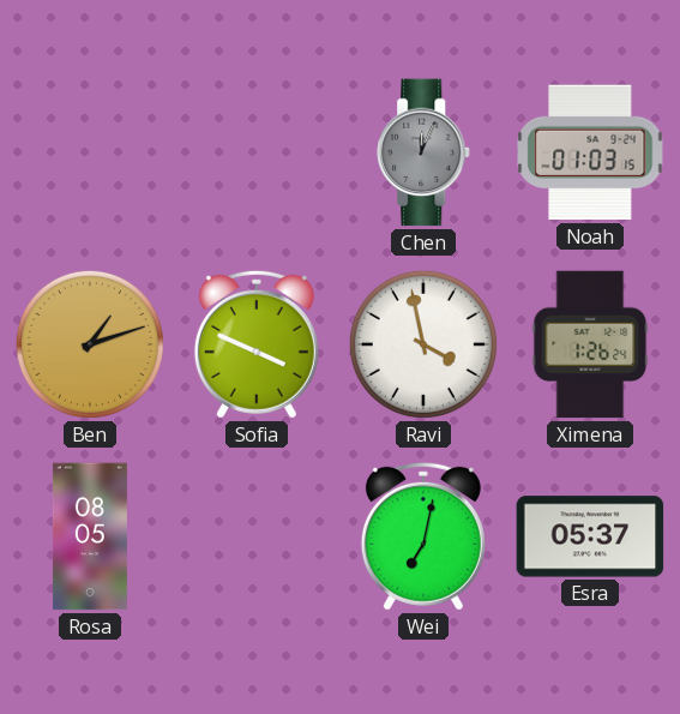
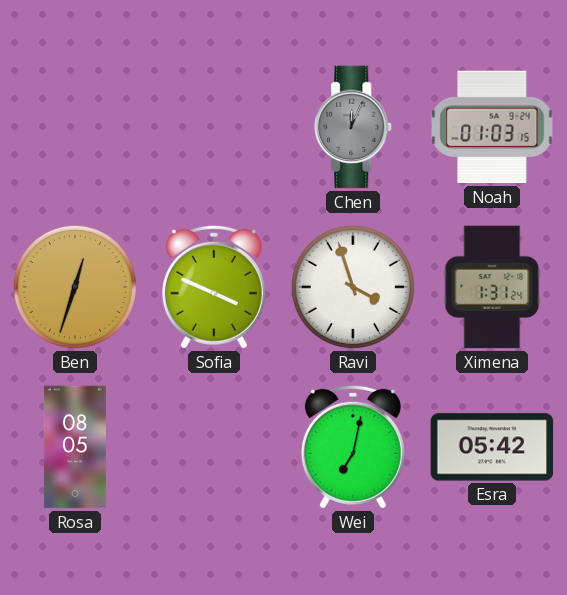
Ben: 1:12 -> 12:33
Ravi: 3:58 -> 3:57
Ximena: 1:26 -> 1:31
Esra: 05:37 -> 05:42
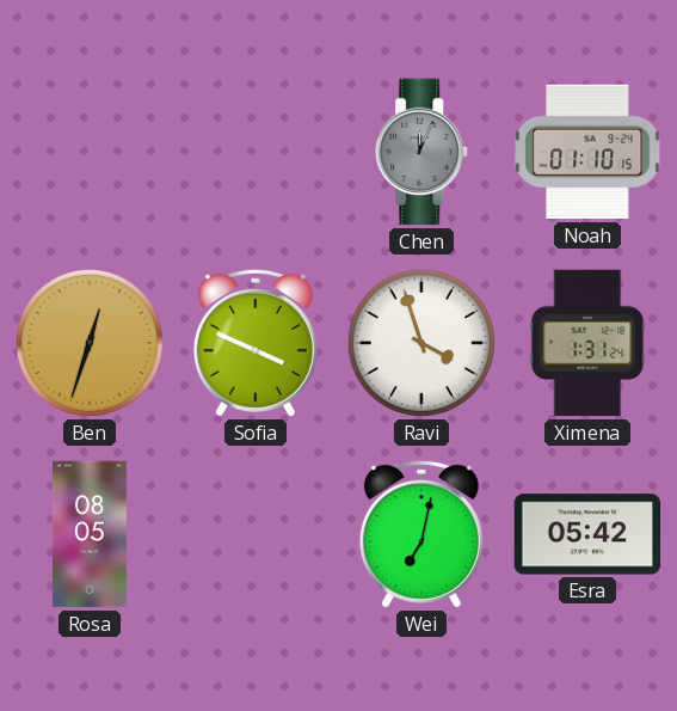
Noah: 01:03 -> 01:10
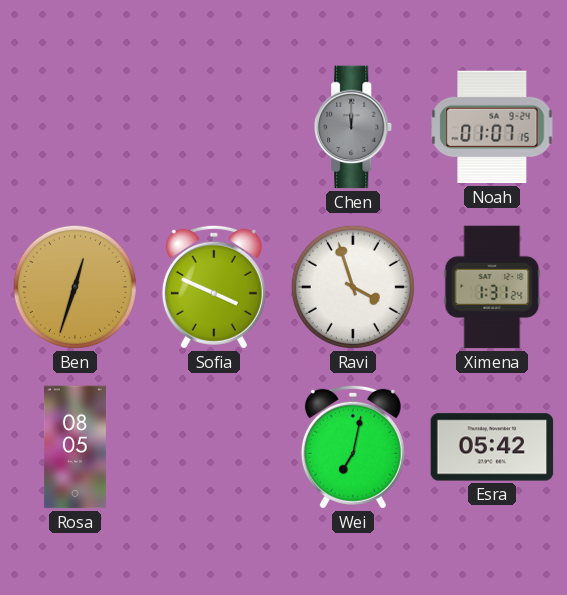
Chen: 12:04 -> 12:00
Noah: 01:10 -> 01:07
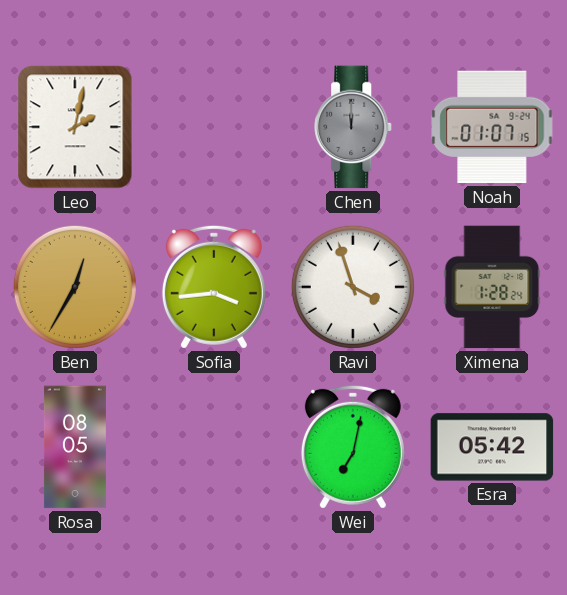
Leo: none -> 2:02
Ben: 12:33 -> 12:35
Sofia: 3:49 -> 3:44
Ximena: 1:31 -> 1:28
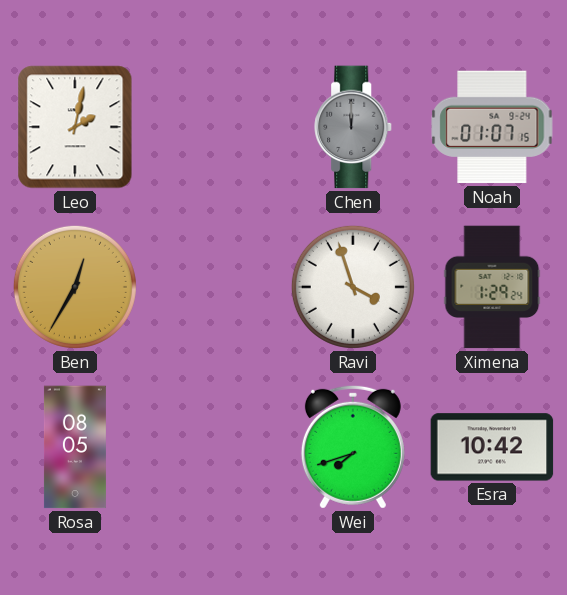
Sofia: 3:44 -> none
Ximena: 1:28 -> 1:29
Wei: 7:02 -> 7:42
Esra: 05:42 -> 10:42
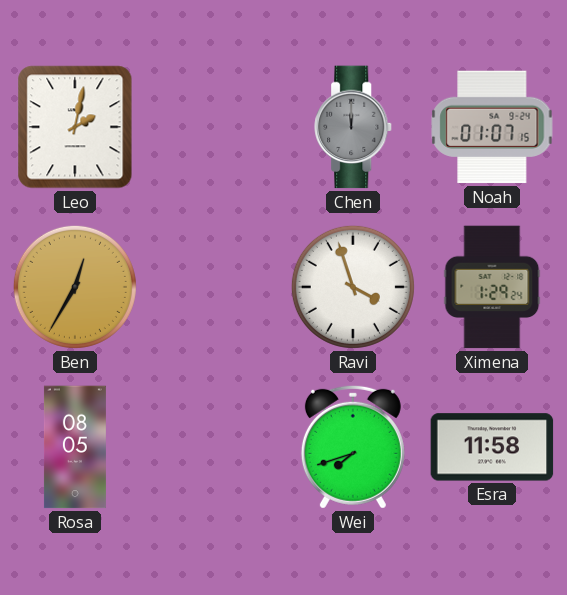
Esra: 10:42 -> 11:58
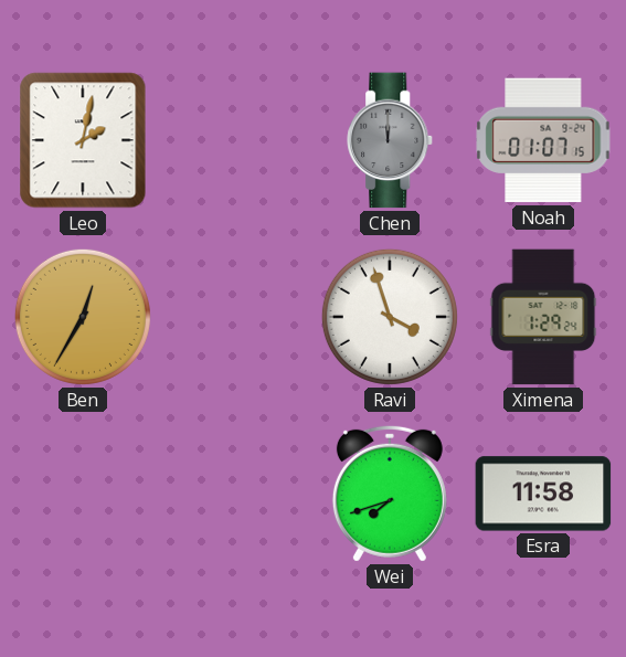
Rosa: 08:05 -> none
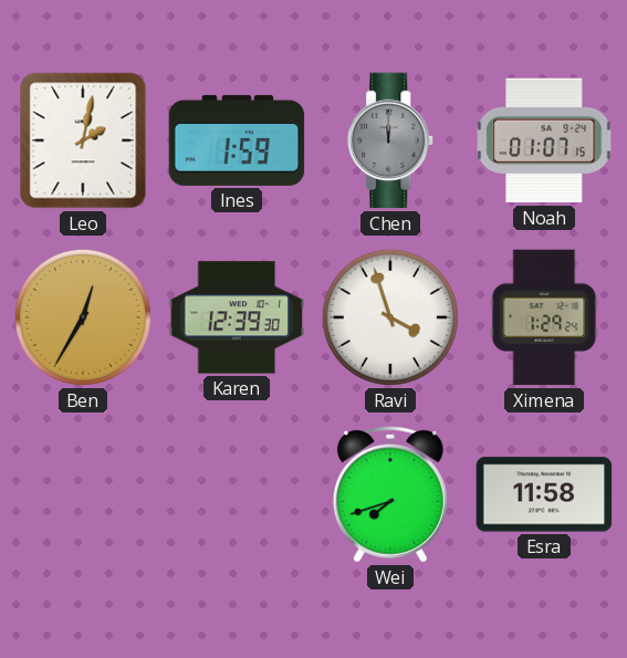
Ines: none -> 1:59
Karen: none -> 12:39
